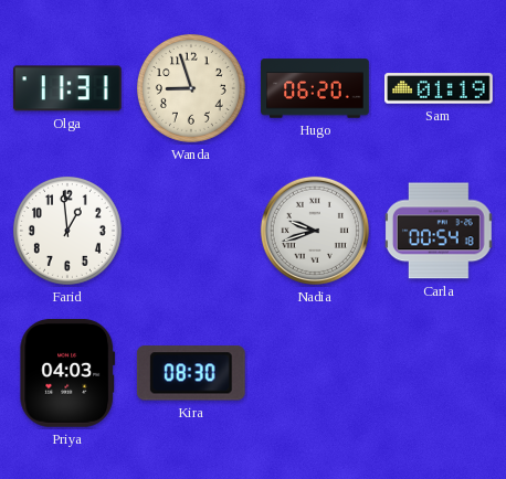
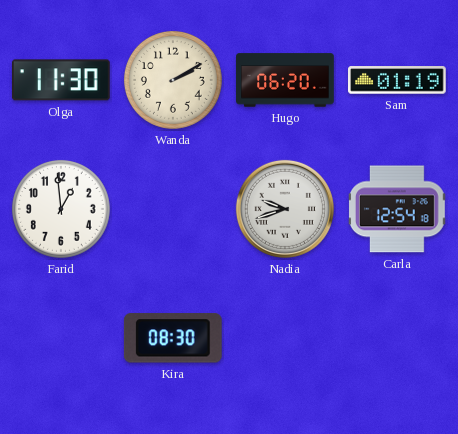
Olga: 11:31 -> 11:30
Wanda: 8:57 -> 2:10
Carla: 00:54 -> 12:54
Priya: 04:03 -> none
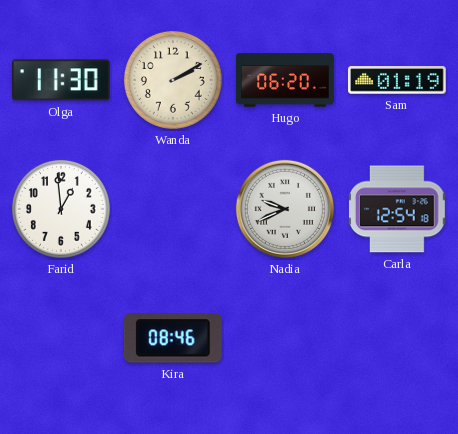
Nadia: 9:42 -> 9:41
Kira: 08:30 -> 08:46
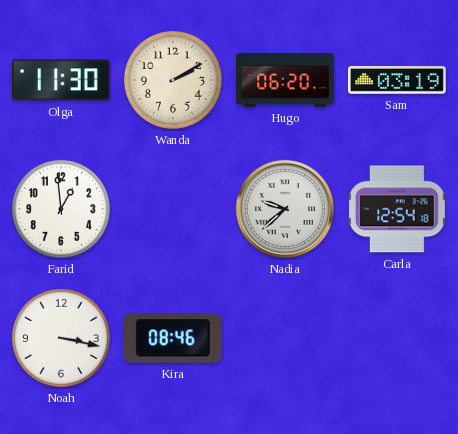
Sam: 01:19 -> 03:19
Nadia: 9:41 -> 9:38
Noah: none -> 3:17
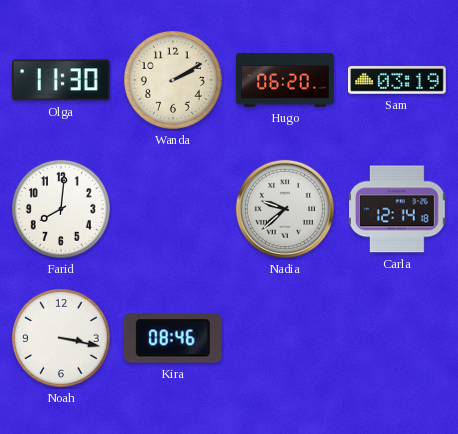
Farid: 12:59 -> 8:01
Carla: 12:54 -> 12:14
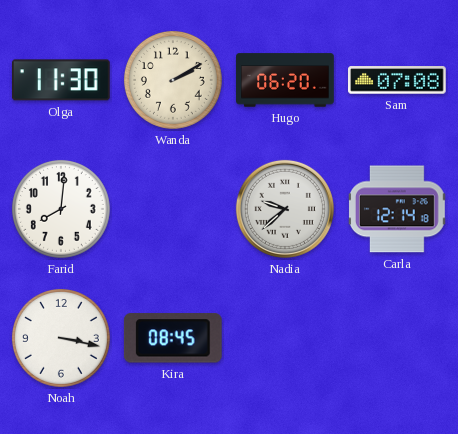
Sam: 03:19 -> 07:08
Kira: 08:46 -> 08:45
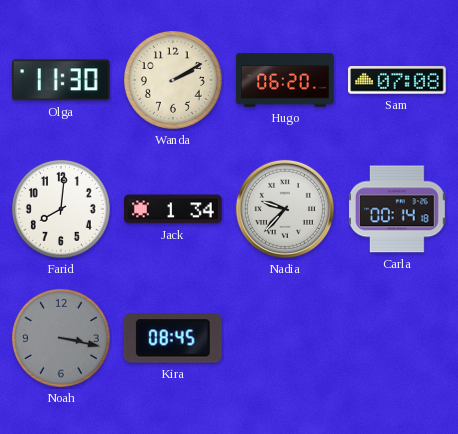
Jack: none -> 1:34
Nadia: 9:38 -> 9:37
Carla: 12:14 -> 00:14
Noah dial: white -> grey
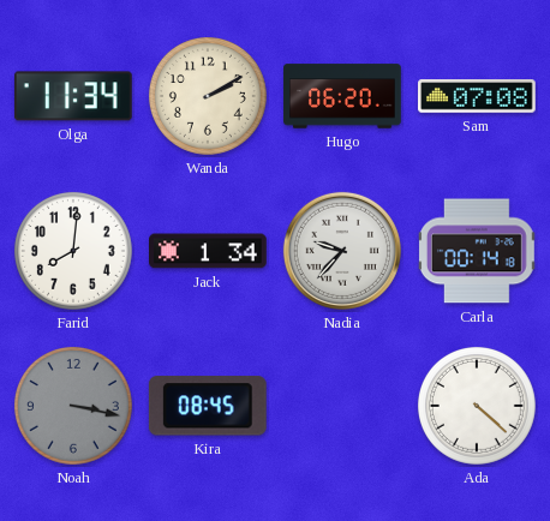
Olga: 11:30 -> 11:34
Ada: none -> 4:22
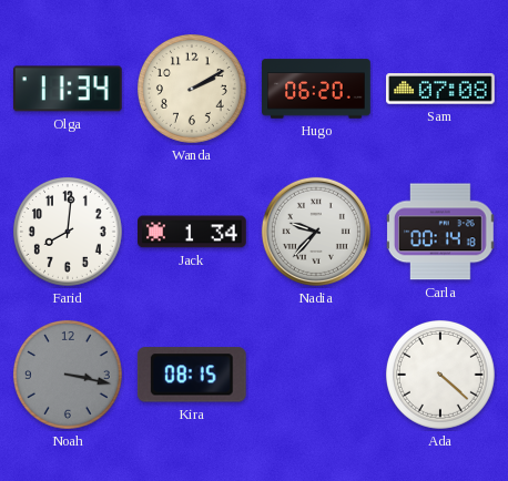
Kira: 08:45 -> 08:15
